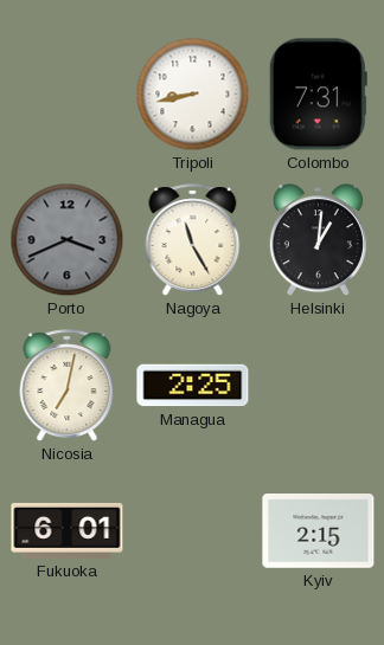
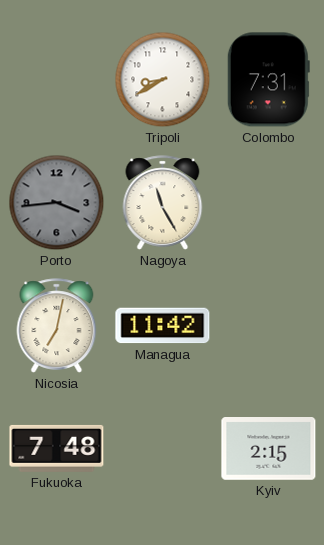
Tripoli: 8:43 -> 8:40
Porto: 3:41 -> 3:44
Helsinki: 1:01 -> none
Managua: 2:25 -> 11:42
Fukuoka: 6:01 -> 7:48
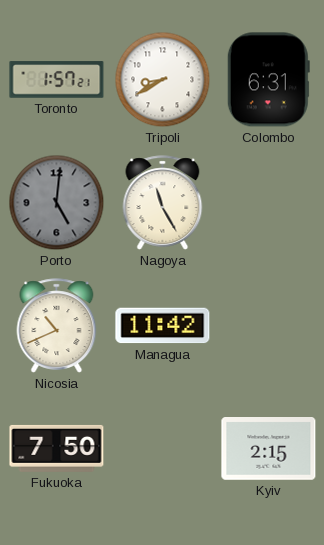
Toronto: none -> 1:57
Colombo: 7:31 -> 6:31
Porto: 3:44 -> 5:01
Nicosia: 7:02 -> 10:41
Fukuoka: 7:48 -> 7:50
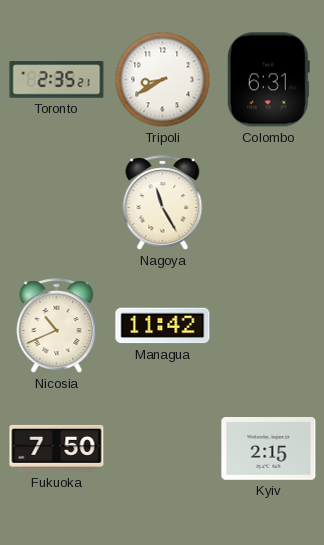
Toronto: 1:57 -> 2:35
Porto: 5:01 -> none
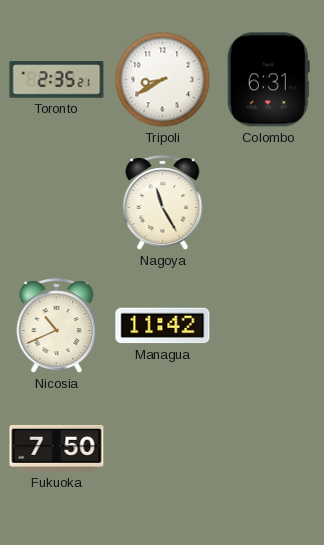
Kyiv: 2:15 -> none
